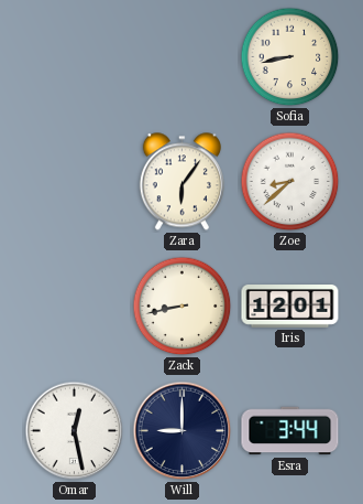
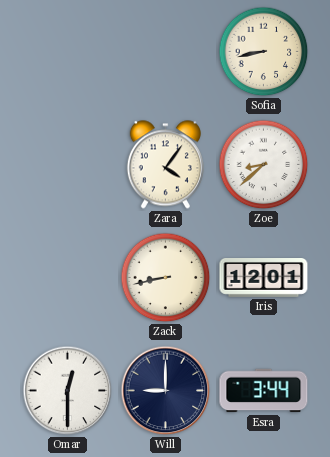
Zara: 6:06 -> 4:06
Omar: 12:28 -> 12:30
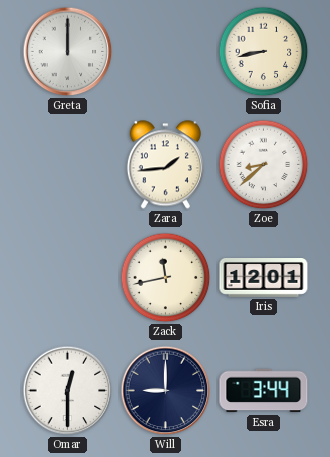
Greta: none -> 12:00
Zara: 4:06 -> 1:44
Zack: 8:43 -> 11:43
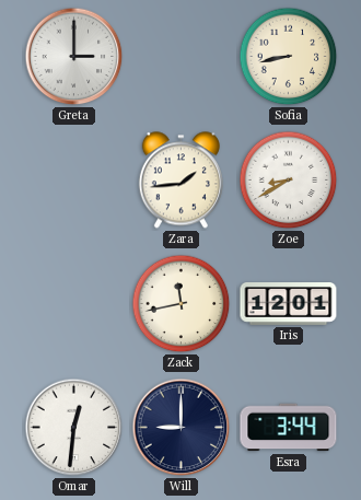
Greta: 12:00 -> 3:00
Zoe: 8:38 -> 8:40
Omar: 12:30 -> 12:31
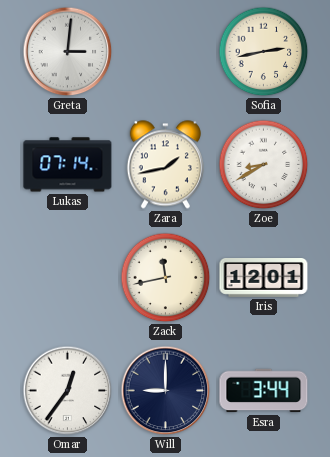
Greta: 3:00 -> 3:01
Sofia: 8:43 -> 2:43
Lukas: none -> 07:14
Zara: 1:44 -> 1:43
Omar: 12:31 -> 12:36
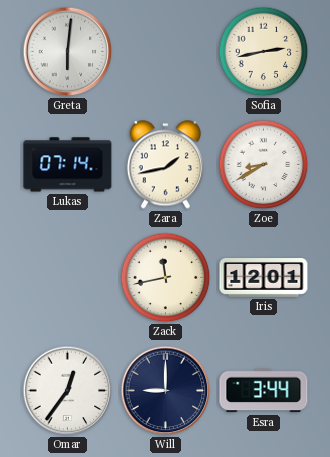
Greta: 3:01 -> 6:01
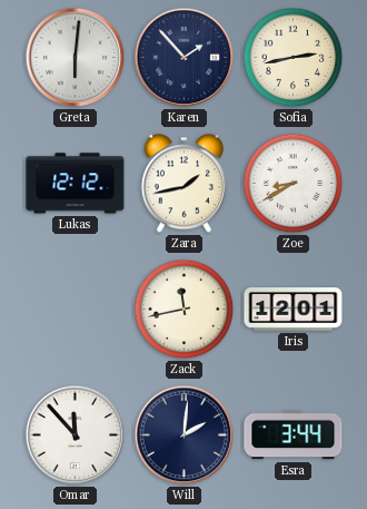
Karen: none -> 1:53
Lukas: 07:14 -> 12:12
Omar: 12:36 -> 11:53
Will: 9:00 -> 2:01
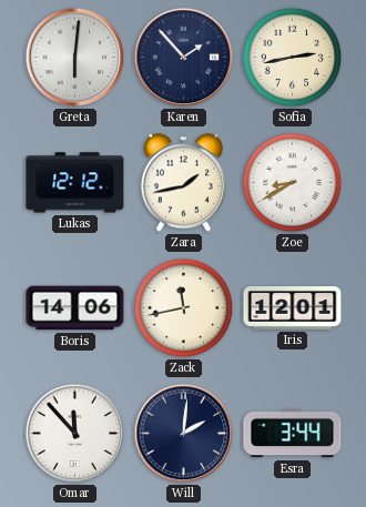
Boris: none -> 14:06
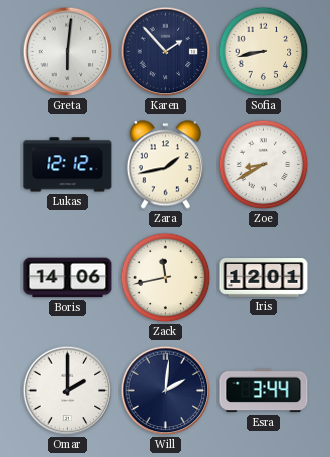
Sofia: 2:43 -> 8:43
Omar: 11:53 -> 2:00
